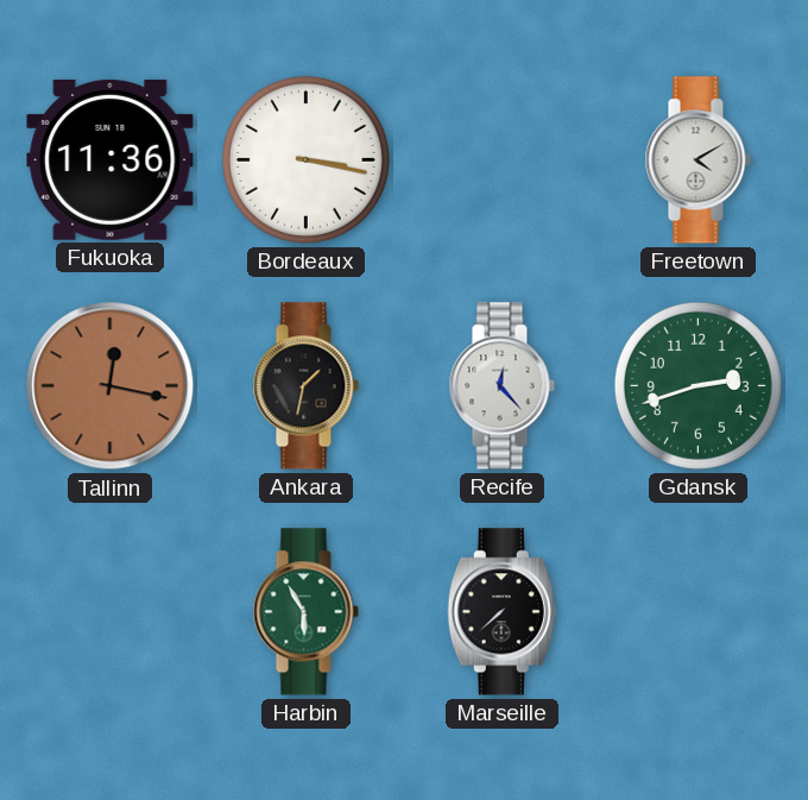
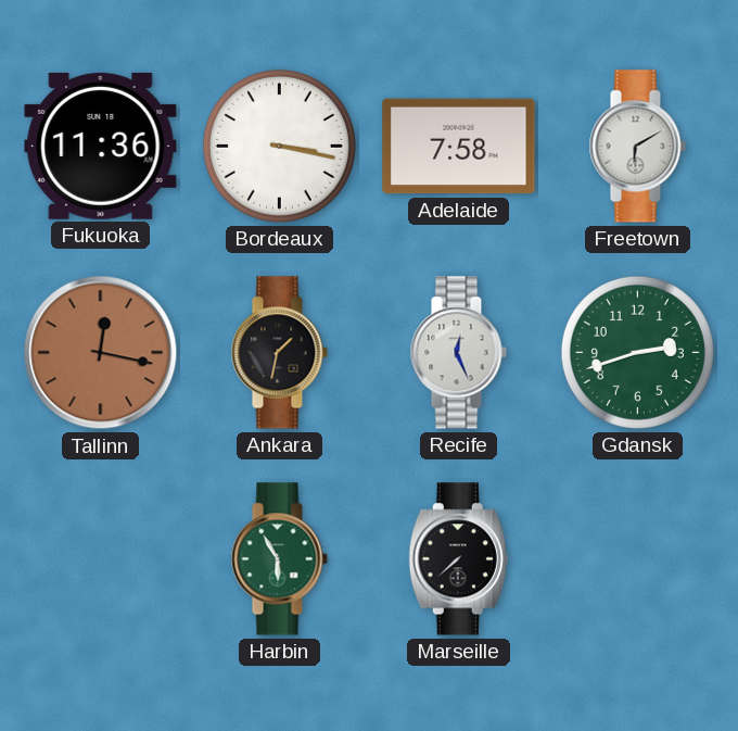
Adelaide: none -> 7:58
Freetown: 4:10 -> 6:10
Recife: 12:23 -> 12:26
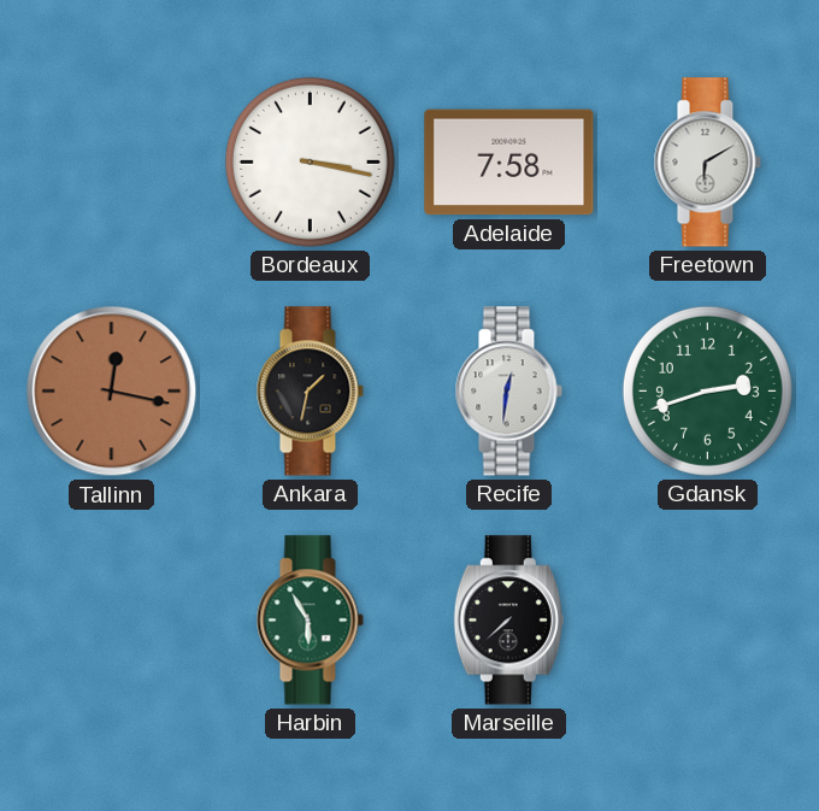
Fukuoka: 11:36 -> none
Recife: 12:26 -> 12:31
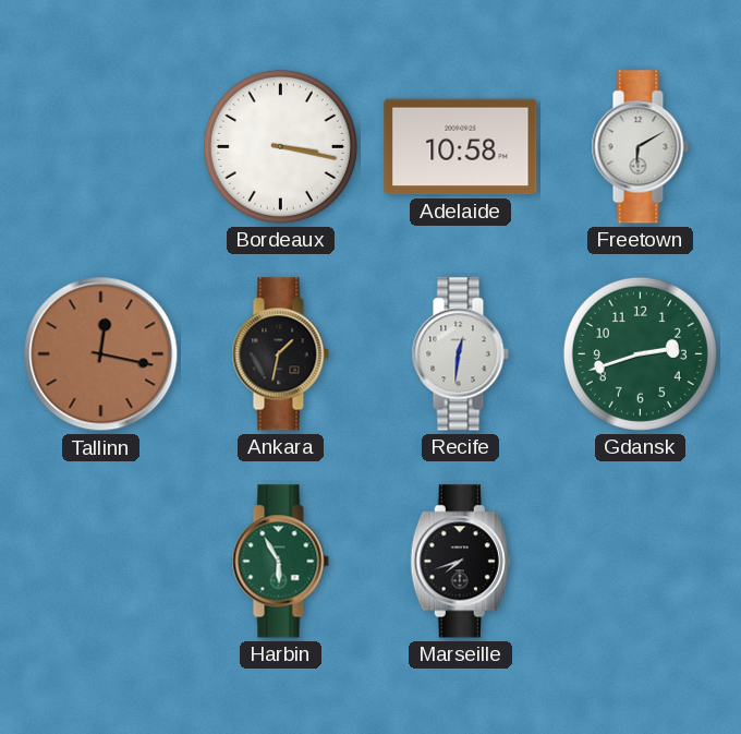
Adelaide: 7:58 -> 10:58
Marseille: 7:38 -> 7:42
